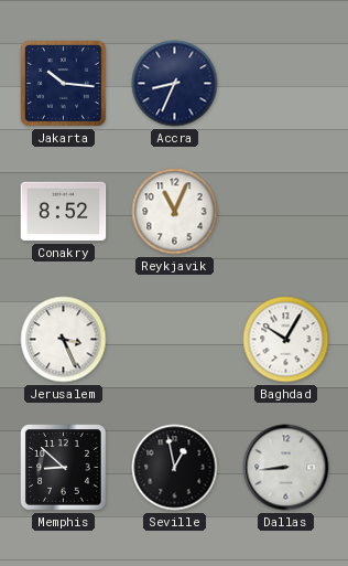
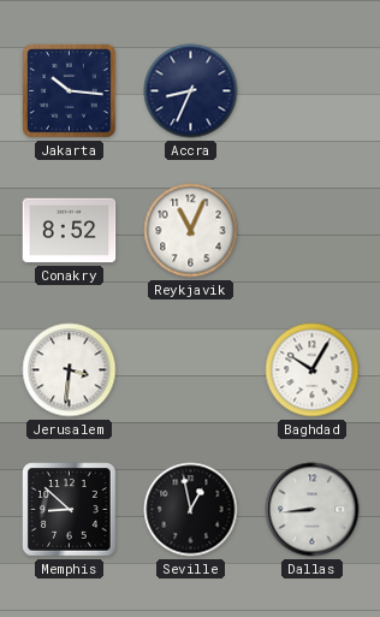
Jerusalem: 3:26 -> 3:31
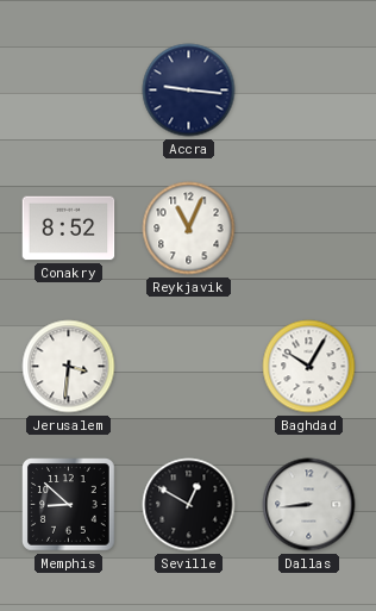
Jakarta: 10:16 -> none
Accra: 8:34 -> 9:16
Seville: 12:58 -> 12:50
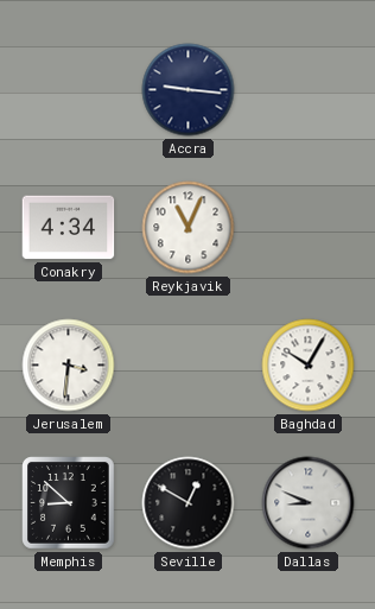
Conakry: 8:52 -> 4:34
Dallas: 8:44 -> 8:49
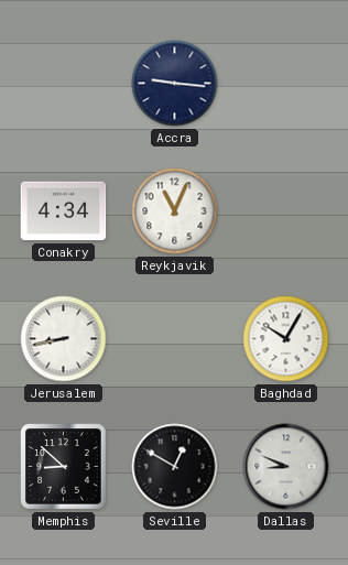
Jerusalem: 3:31 -> 8:43
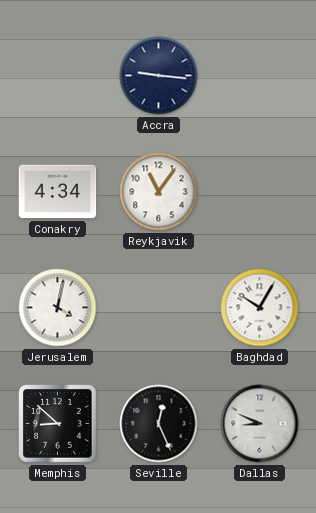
Reykjavik: 11:04 -> 11:06
Jerusalem: 8:43 -> 4:02
Seville: 12:50 -> 12:26
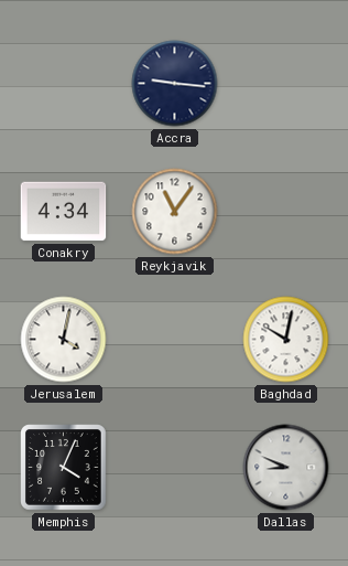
Baghdad: 10:05 -> 10:02
Memphis: 8:52 -> 4:04
Seville: 12:26 -> none
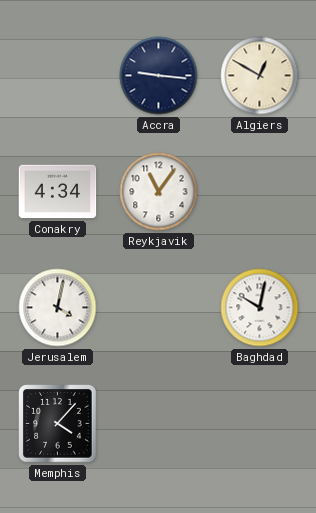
Algiers: none -> 12:50
Memphis: 4:04 -> 4:07
Dallas: 8:49 -> none
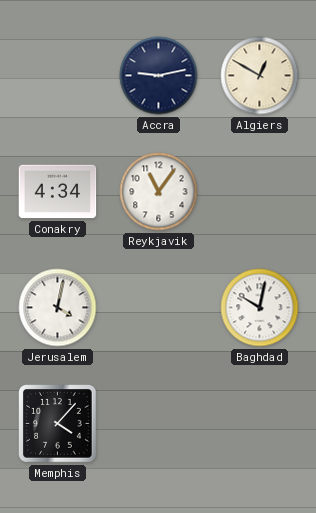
Accra: 9:16 -> 9:13
